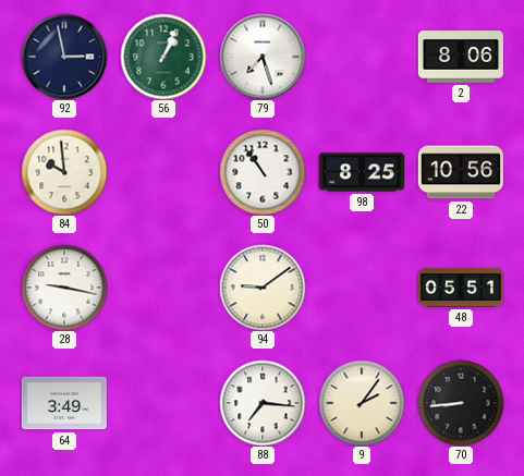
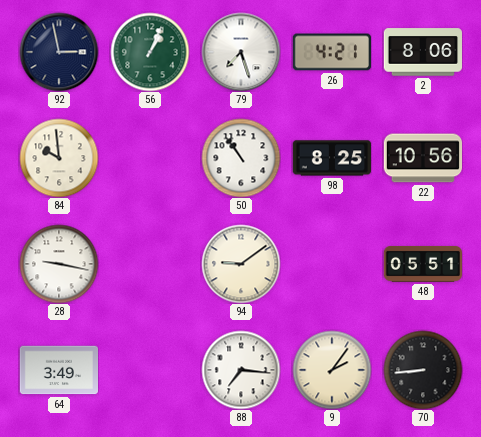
26: none -> 4:21
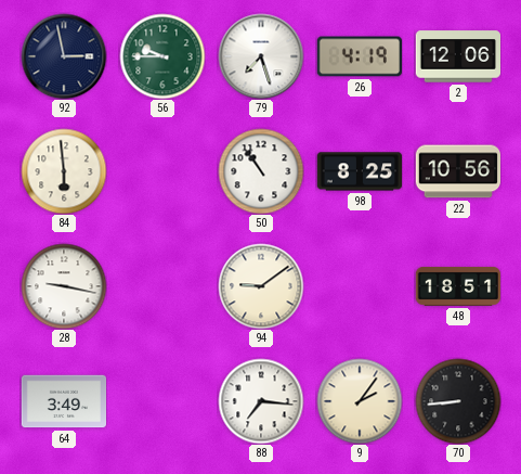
56: 1:04 -> 9:45
26: 4:21 -> 4:19
2: 8:06 -> 12:06
84: 9:59 -> 5:59
48: 05:51 -> 18:51
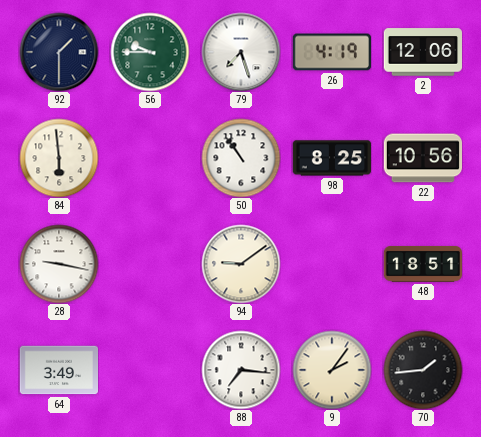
92: 2:58 -> 1:30
70: 8:44 -> 1:44
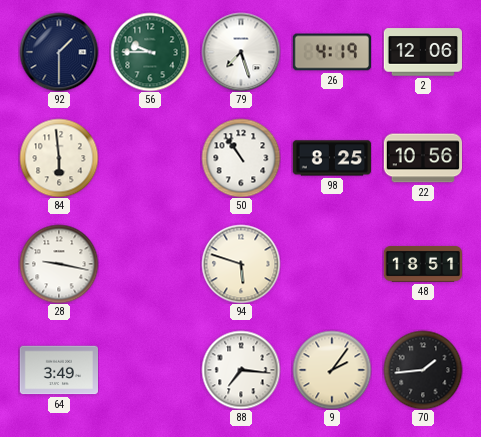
94: 9:09 -> 5:48
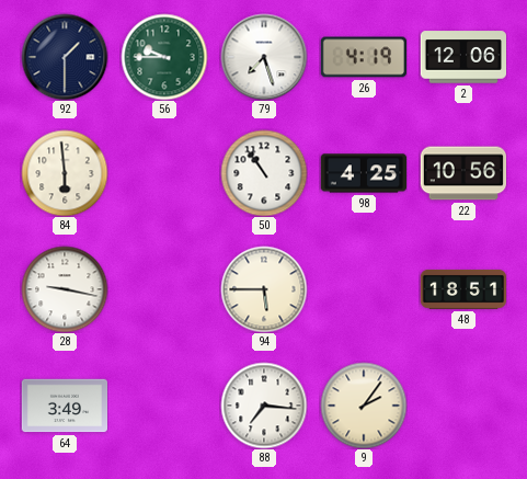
98: 8:25 -> 4:25
94: 5:48 -> 5:45
70: 1:44 -> none
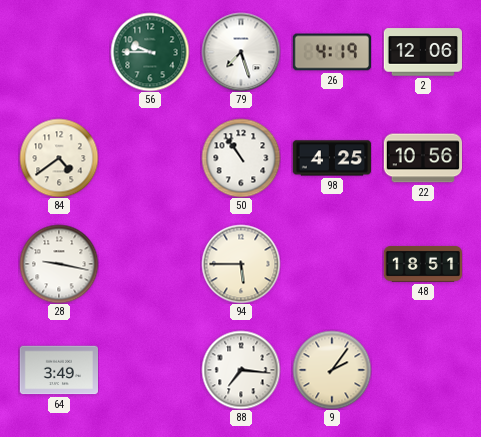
92: 1:30 -> none
84: 5:59 -> 4:39
